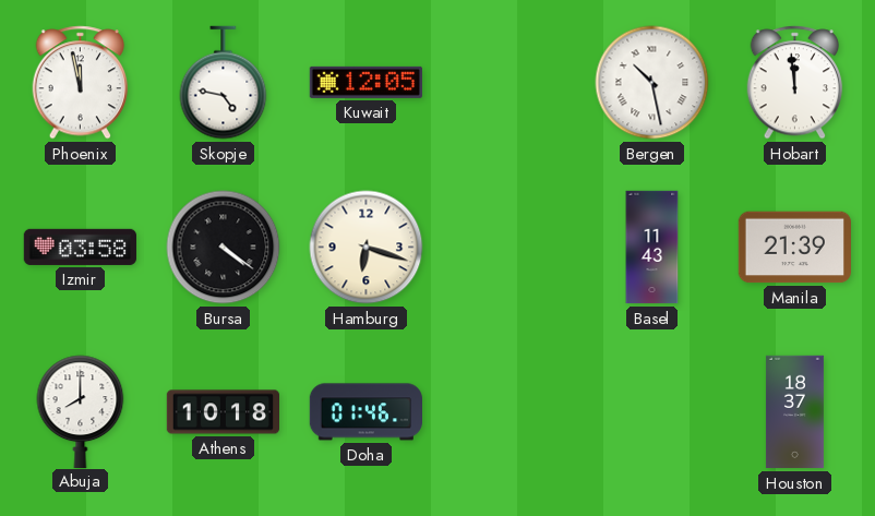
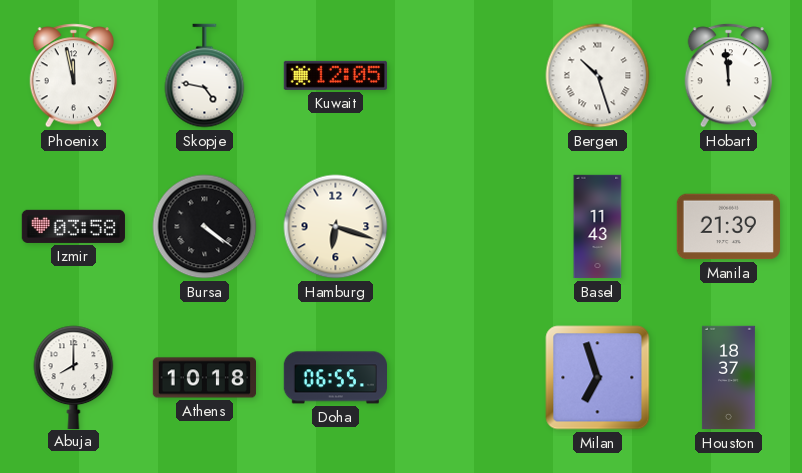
Bergen: 10:28 -> 10:27
Doha: 01:46 -> 06:55
Milan: none -> 6:57
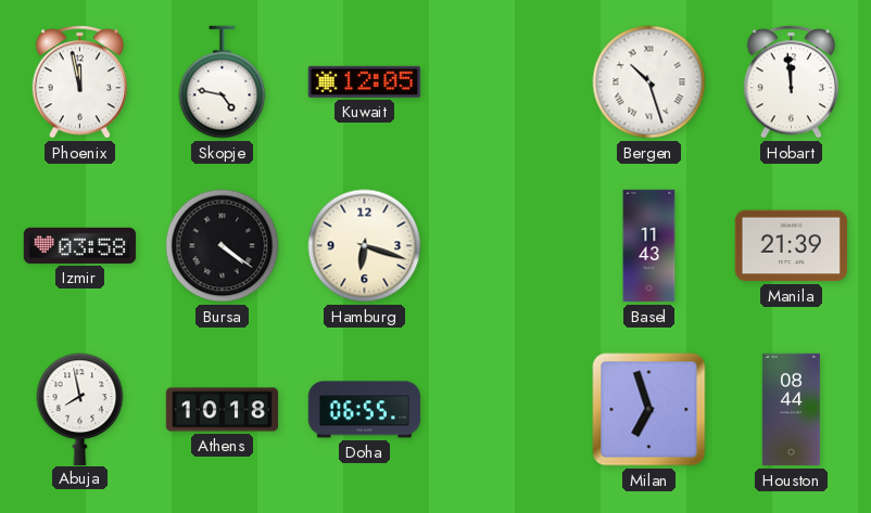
Abuja: 8:00 -> 7:58
Houston: 18:37 -> 08:44
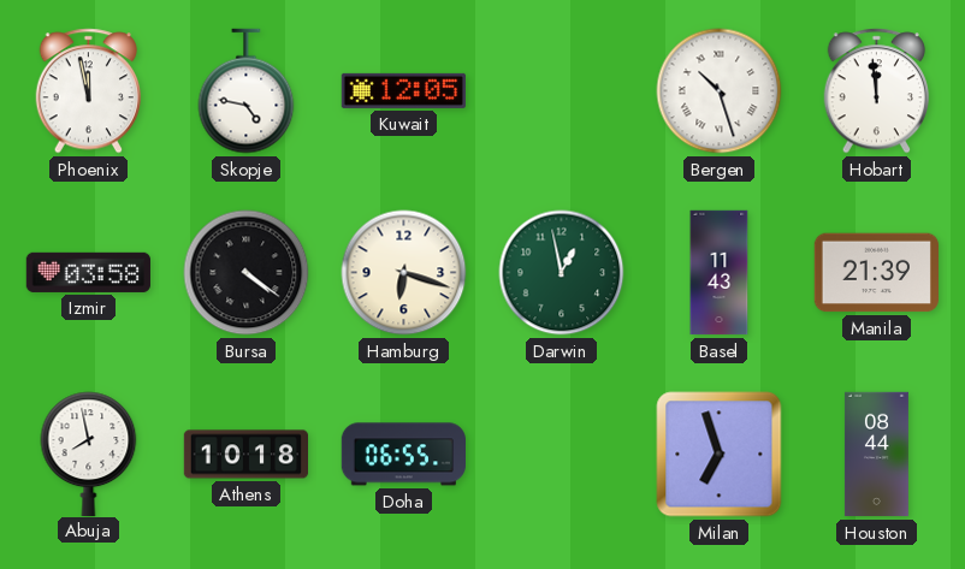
Darwin: none -> 12:58
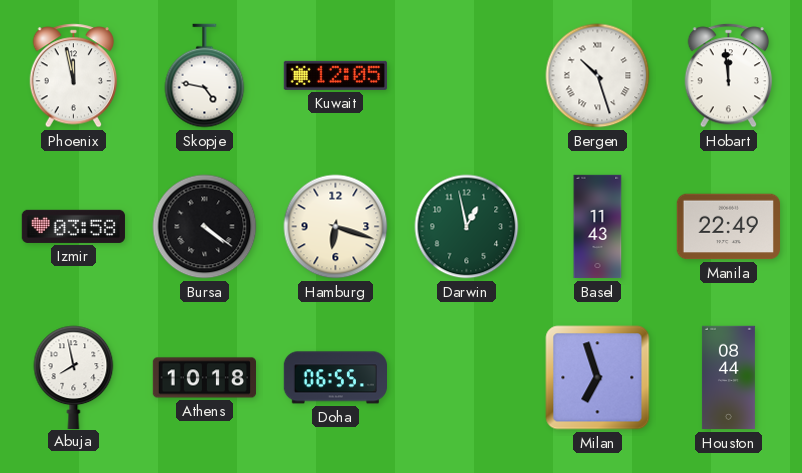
Manila: 21:39 -> 22:49
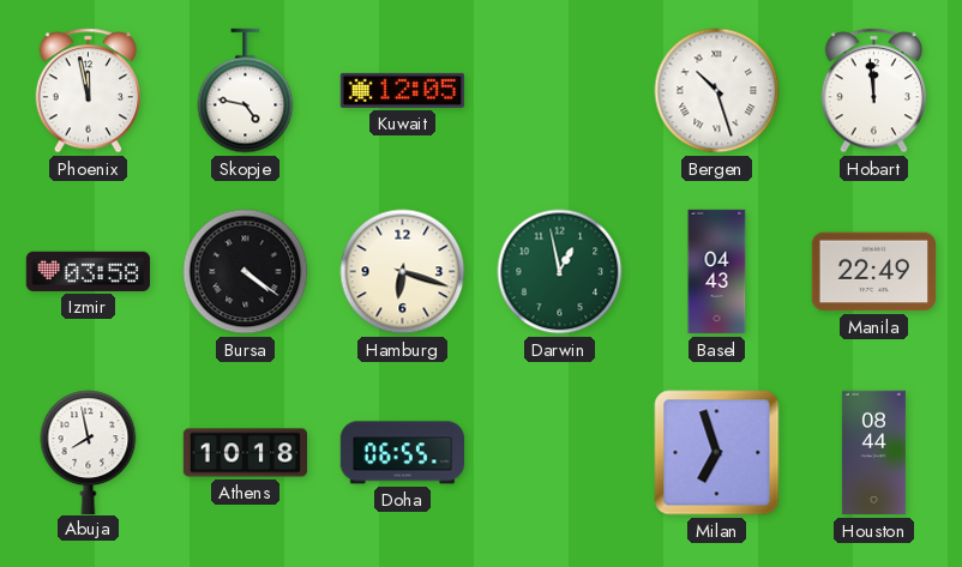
Basel: 11:43 -> 04:43
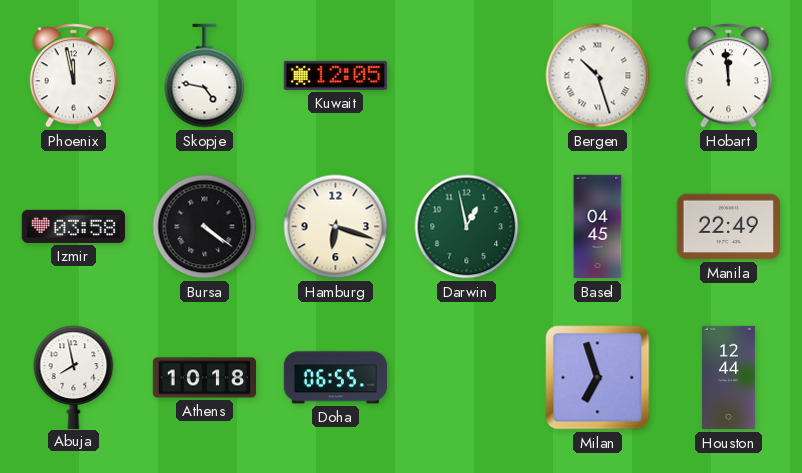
Basel: 04:43 -> 04:45
Houston: 08:44 -> 12:44
